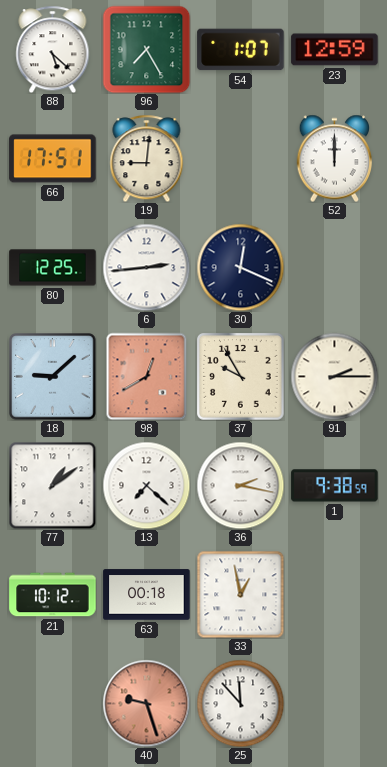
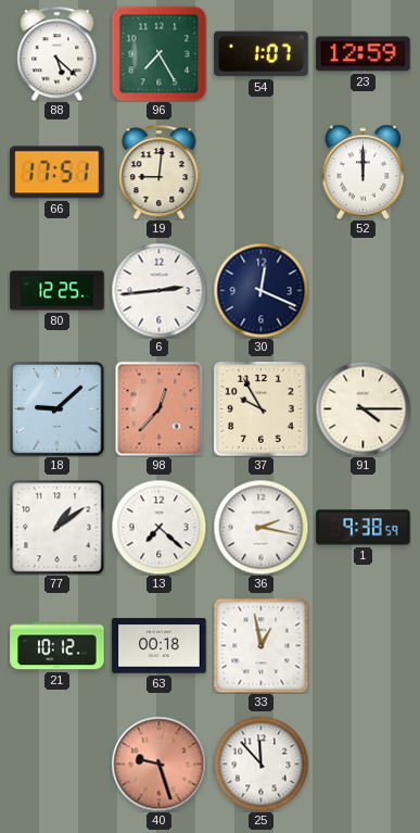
98: 12:40 -> 12:37
91: 2:15 -> 4:15
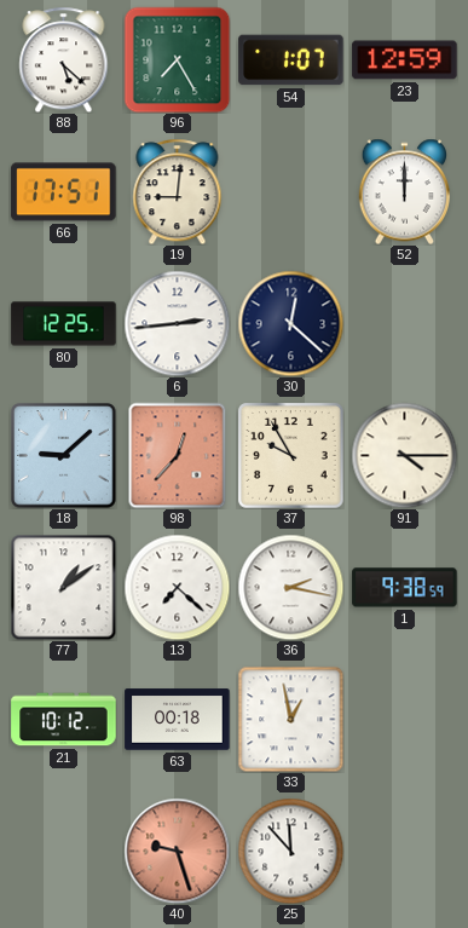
30: 12:19 -> 12:22
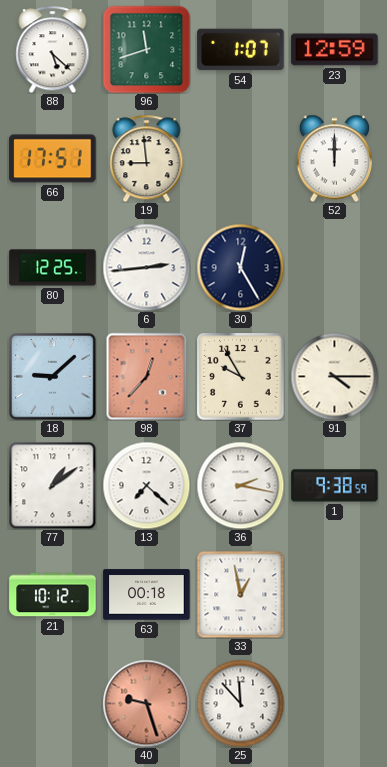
96: 7:25 -> 11:42
19: 9:01 -> 8:59
30: 12:22 -> 12:25
